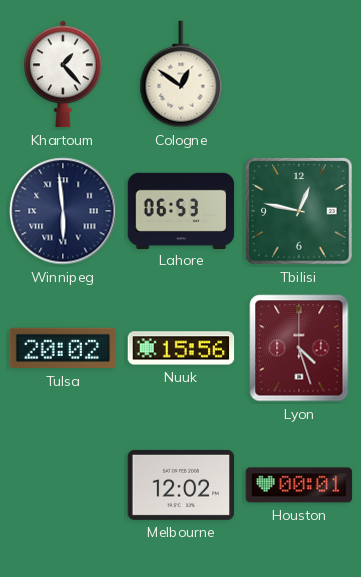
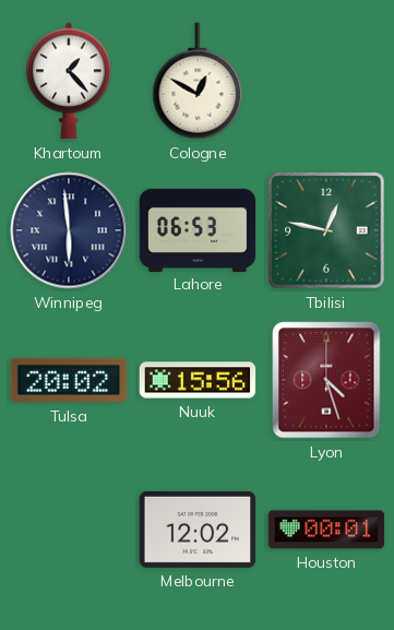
Cologne: 12:51 -> 12:50
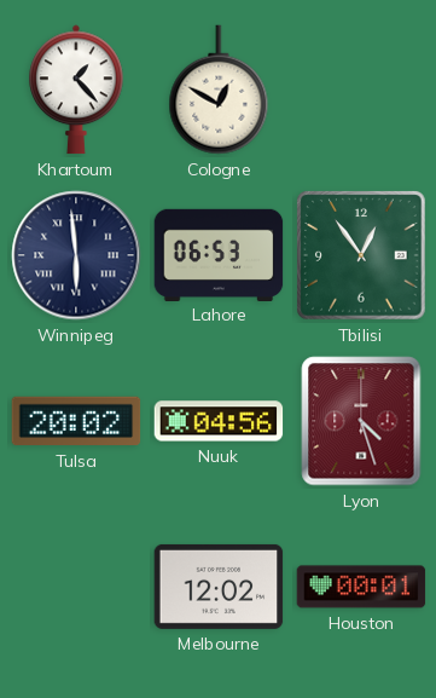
Tbilisi: 12:47 -> 12:54
Nuuk: 15:56 -> 04:56
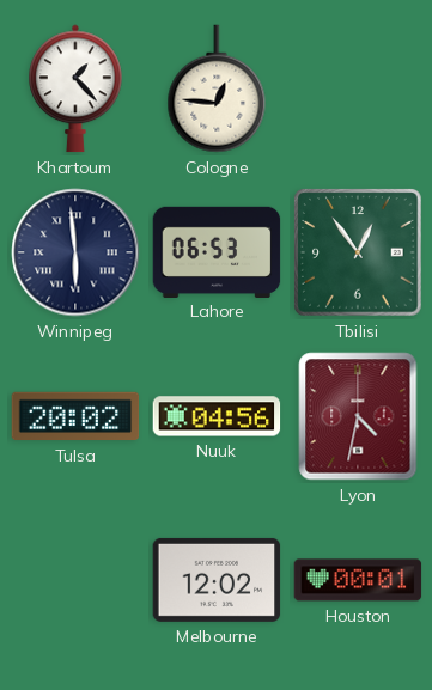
Cologne: 12:50 -> 12:46
Lyon: 4:27 -> 4:32
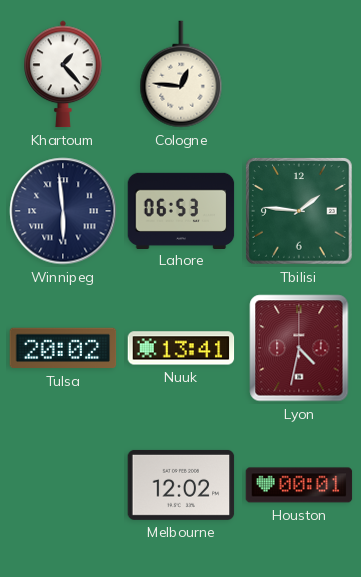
Tbilisi: 12:54 -> 1:46
Nuuk: 04:56 -> 13:41
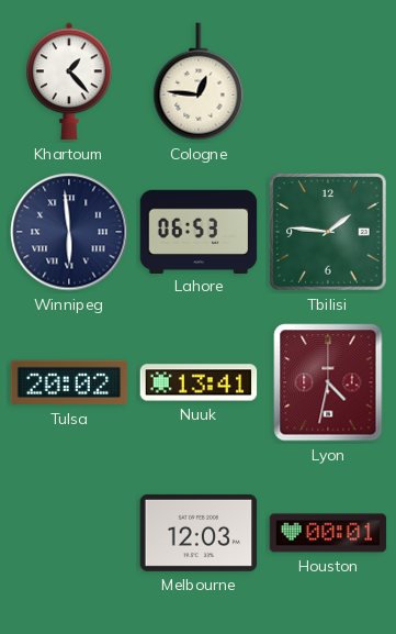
Melbourne: 12:02 -> 12:03
